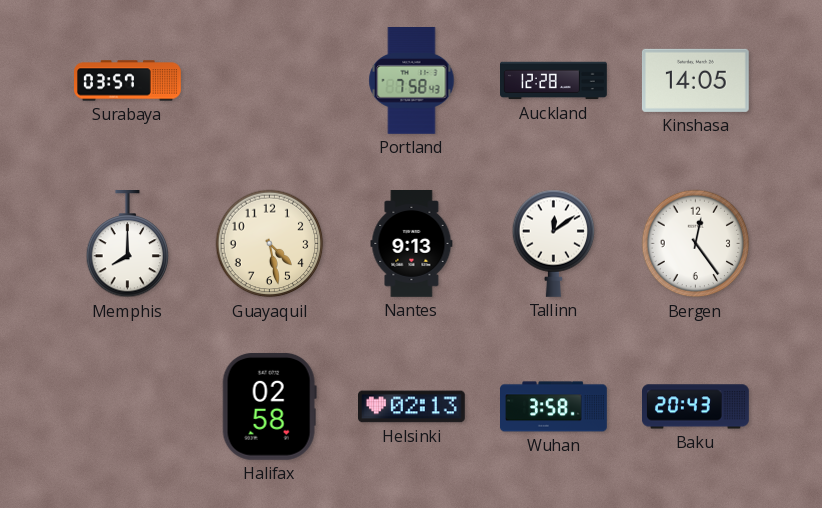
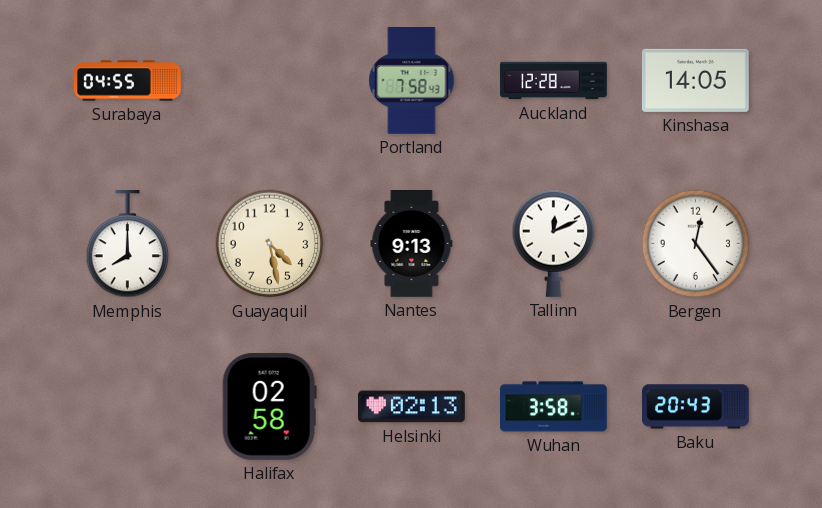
Surabaya: 03:57 -> 04:55
Tallinn: 12:09 -> 12:11
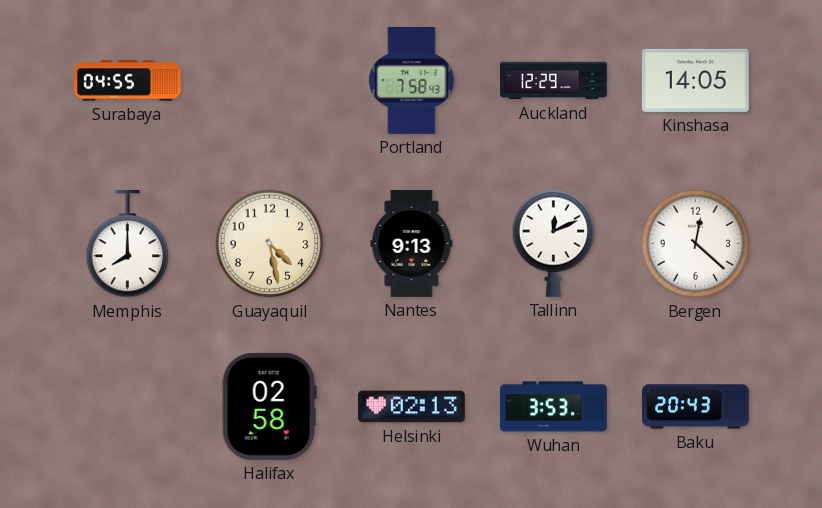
Auckland: 12:28 -> 12:29
Bergen: 12:24 -> 12:22
Wuhan: 3:58 -> 3:53
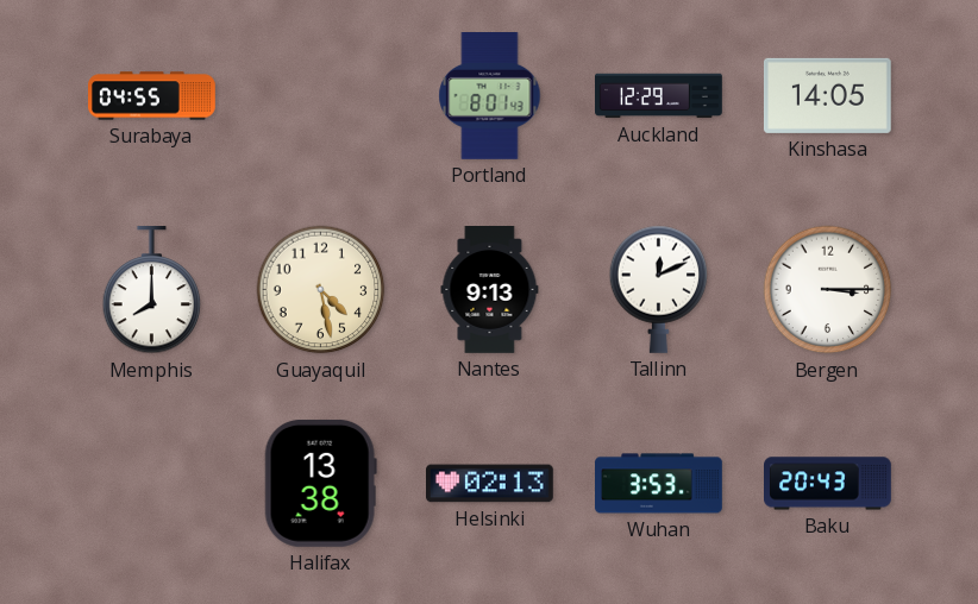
Portland: 7:58 -> 8:01
Bergen: 12:22 -> 3:15
Halifax: 02:58 -> 13:38
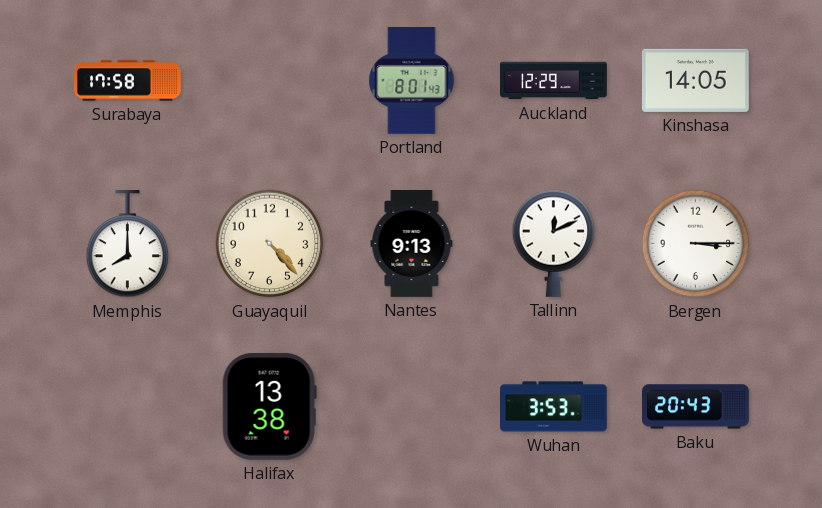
Surabaya: 04:55 -> 17:58
Guayaquil: 4:28 -> 4:23
Helsinki: 02:13 -> none
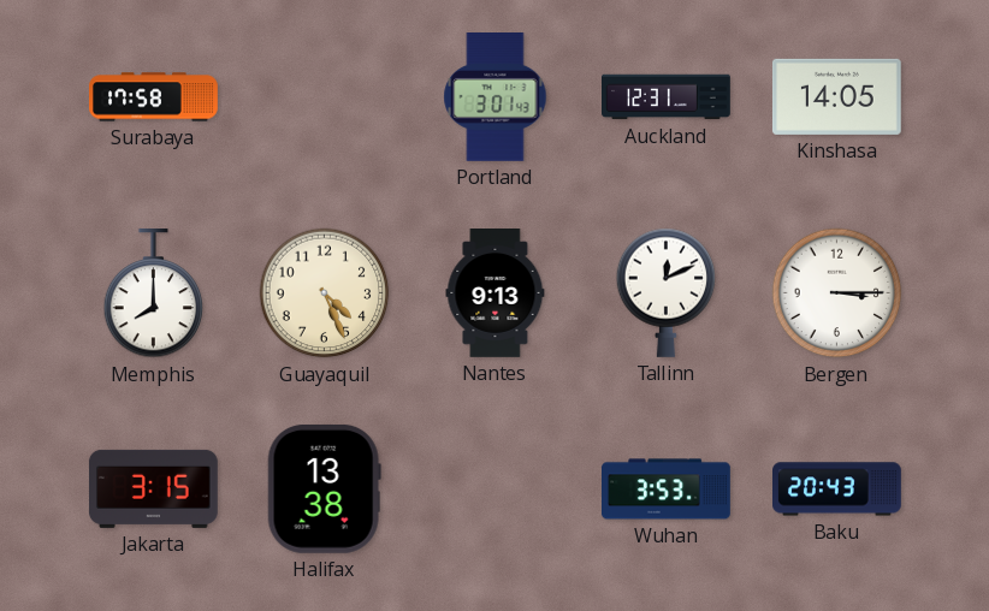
Portland: 8:01 -> 3:01
Auckland: 12:29 -> 12:31
Guayaquil: 4:23 -> 4:26
Jakarta: none -> 3:15
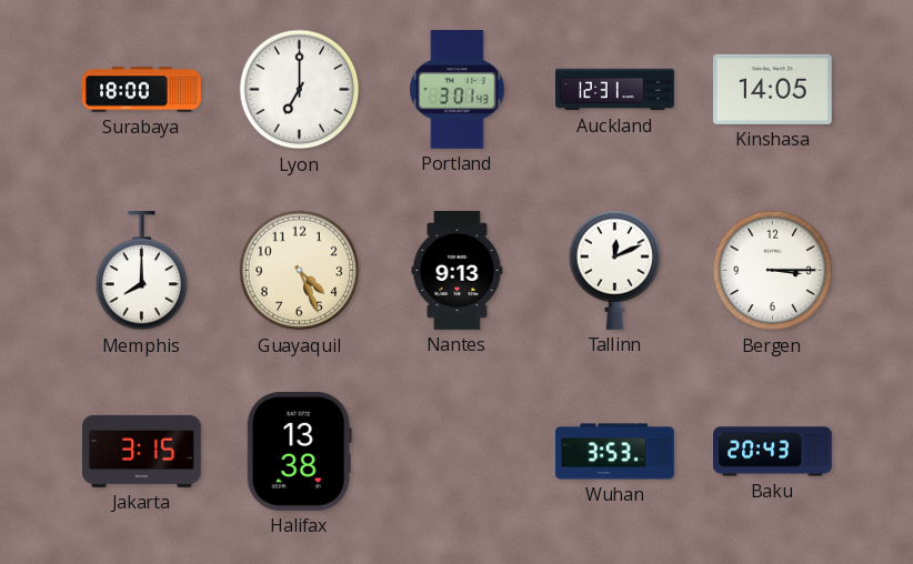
Surabaya: 17:58 -> 18:00
Lyon: none -> 7:00
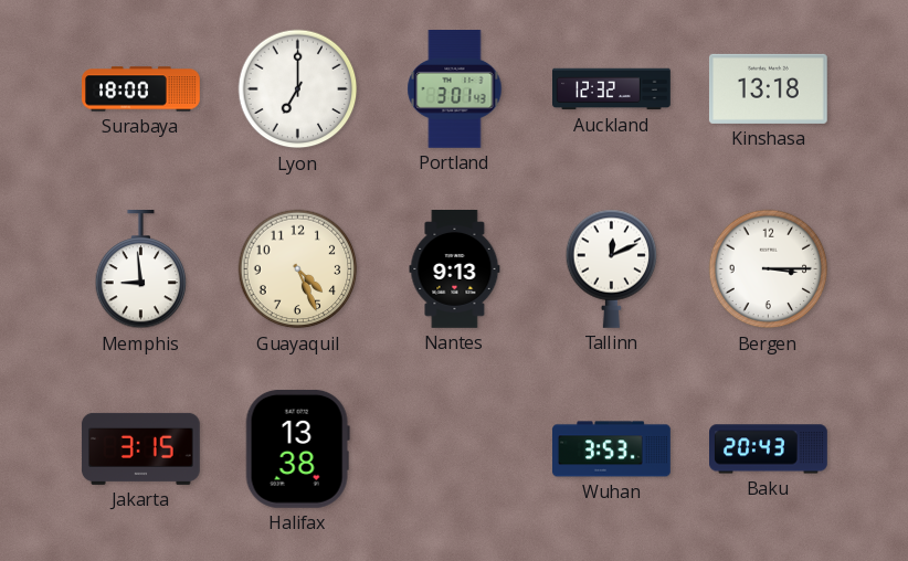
Auckland: 12:31 -> 12:32
Kinshasa: 14:05 -> 13:18
Memphis: 8:00 -> 8:59
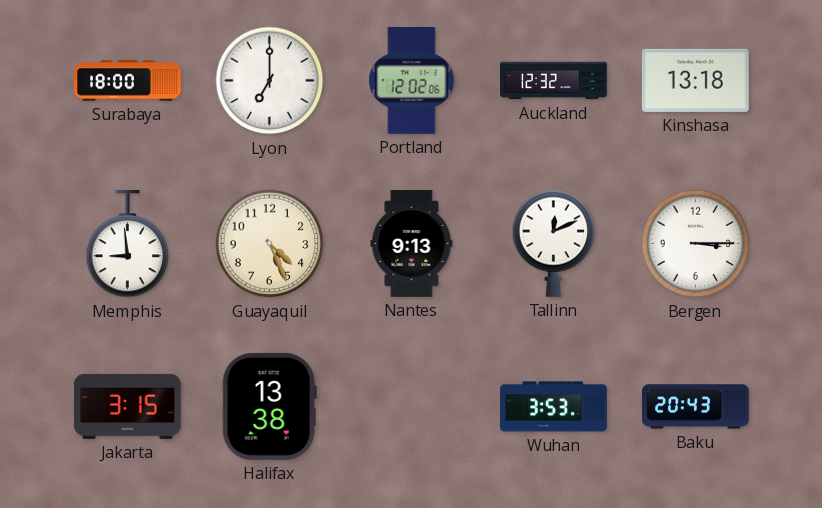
Portland: 3:01 -> 12:02
